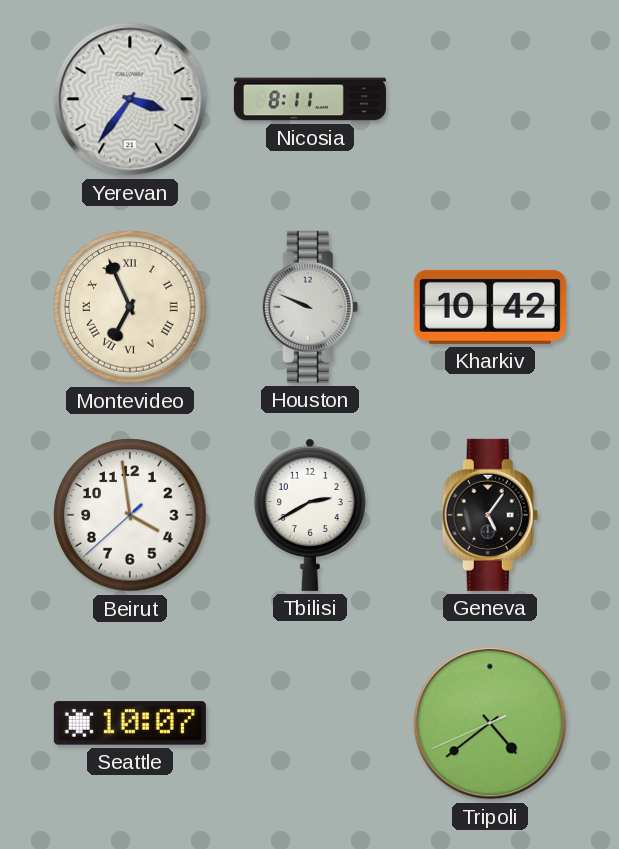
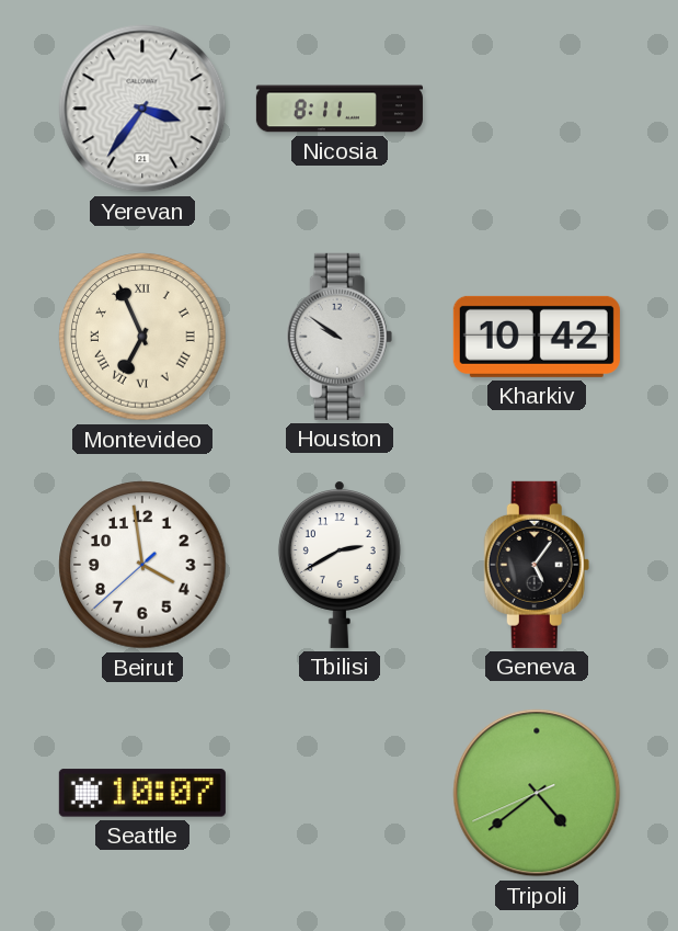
Houston: 9:49 -> 9:51
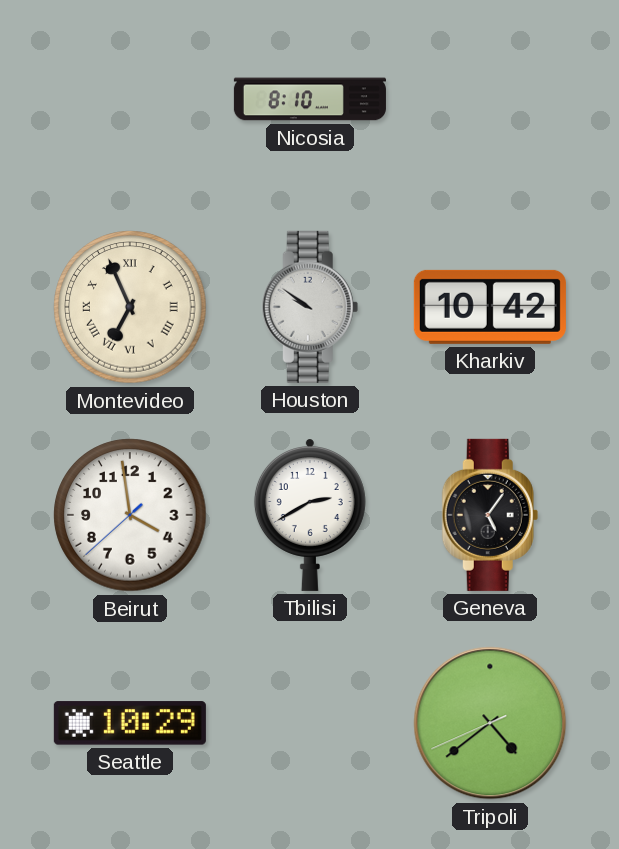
Yerevan: 3:36 -> none
Nicosia: 8:11 -> 8:10
Seattle: 10:07 -> 10:29
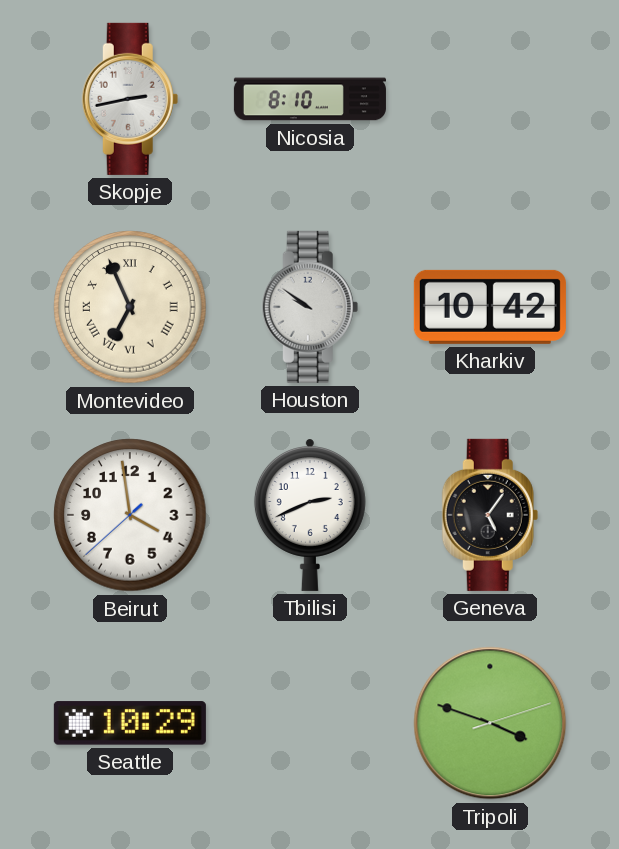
Skopje: none -> 2:43
Tbilisi: 2:40 -> 2:41
Tripoli: 4:38 -> 3:48
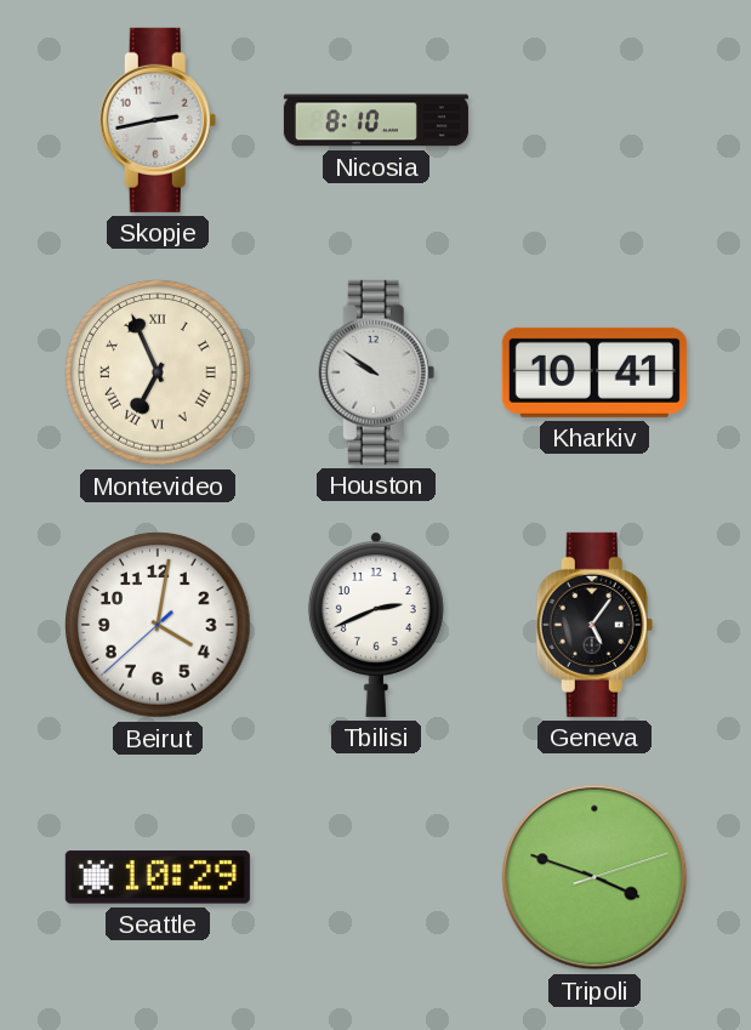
Kharkiv: 10:42 -> 10:41
Beirut: 3:58 -> 4:01
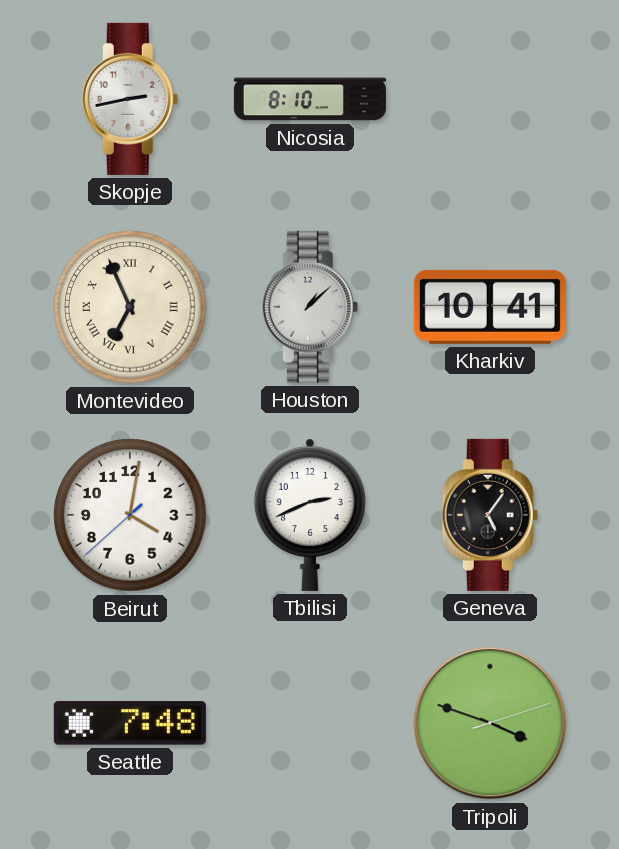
Houston: 9:51 -> 1:08
Seattle: 10:29 -> 7:48
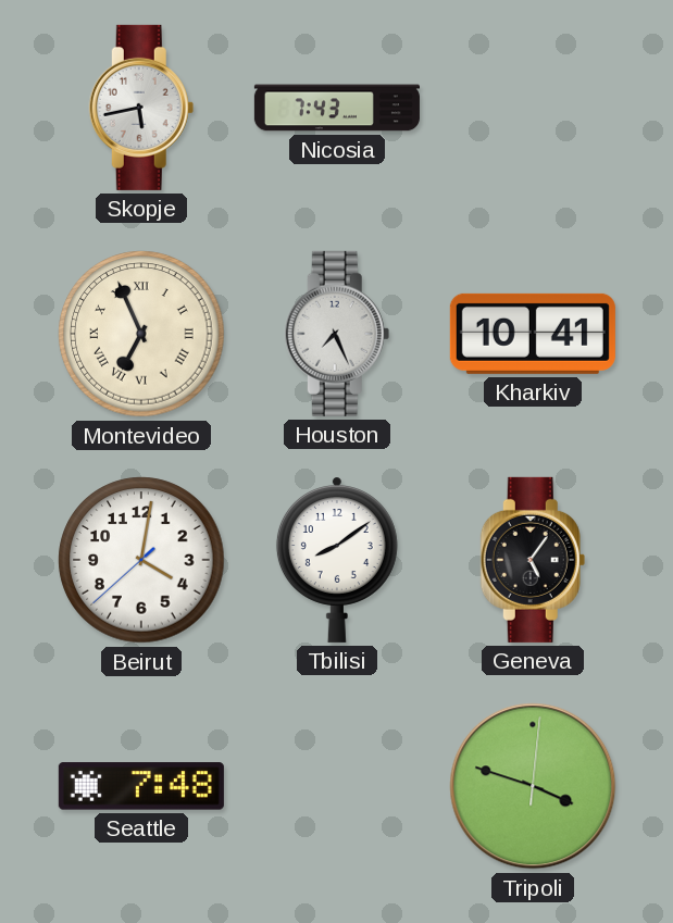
Skopje: 2:43 -> 5:43
Nicosia: 8:10 -> 7:43
Houston: 1:08 -> 7:26
Tbilisi: 2:41 -> 8:09
Tripoli: 3:48:12 -> 3:48:01
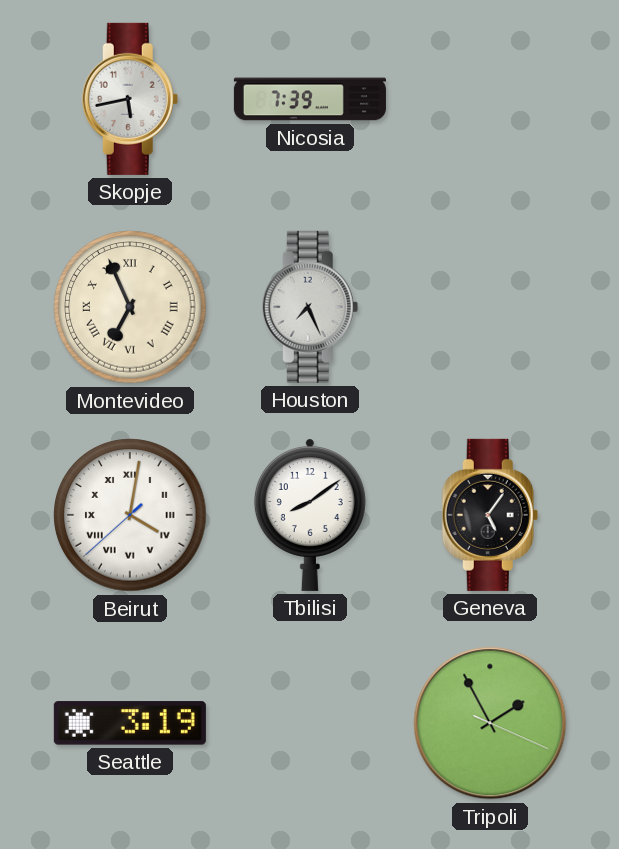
Nicosia: 7:43 -> 7:39
Kharkiv: 10:41 -> none
Beirut numerals: Arabic -> Roman
Seattle: 7:48 -> 3:19
Tripoli: 3:48 -> 1:55
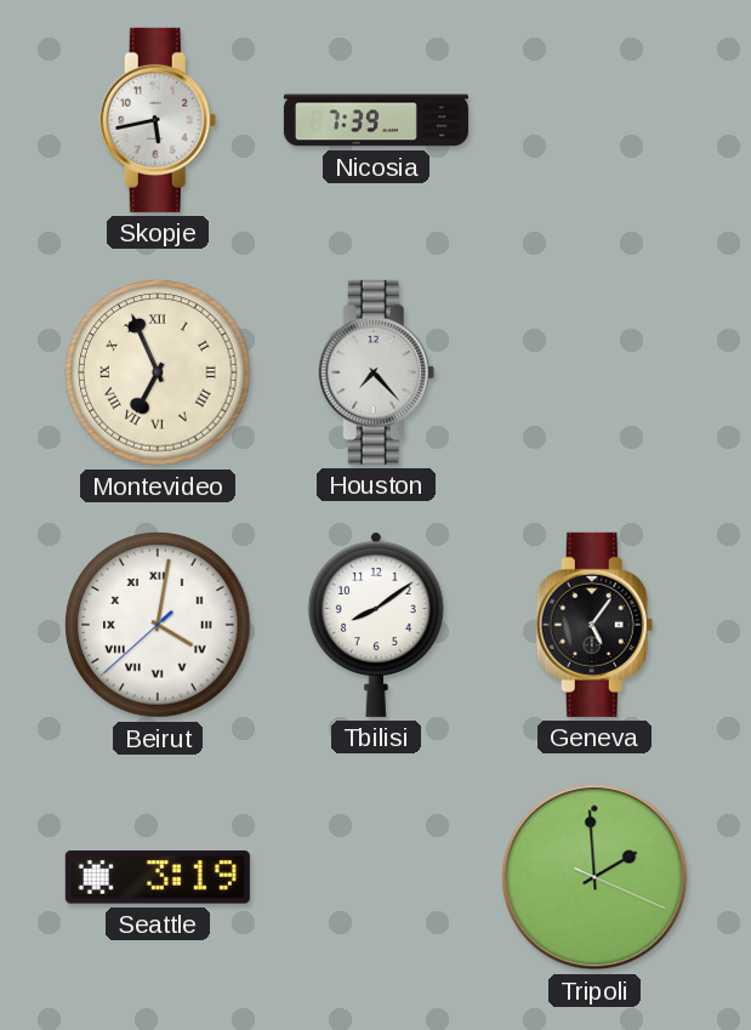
Houston: 7:26 -> 7:23
Tripoli: 1:55 -> 1:59
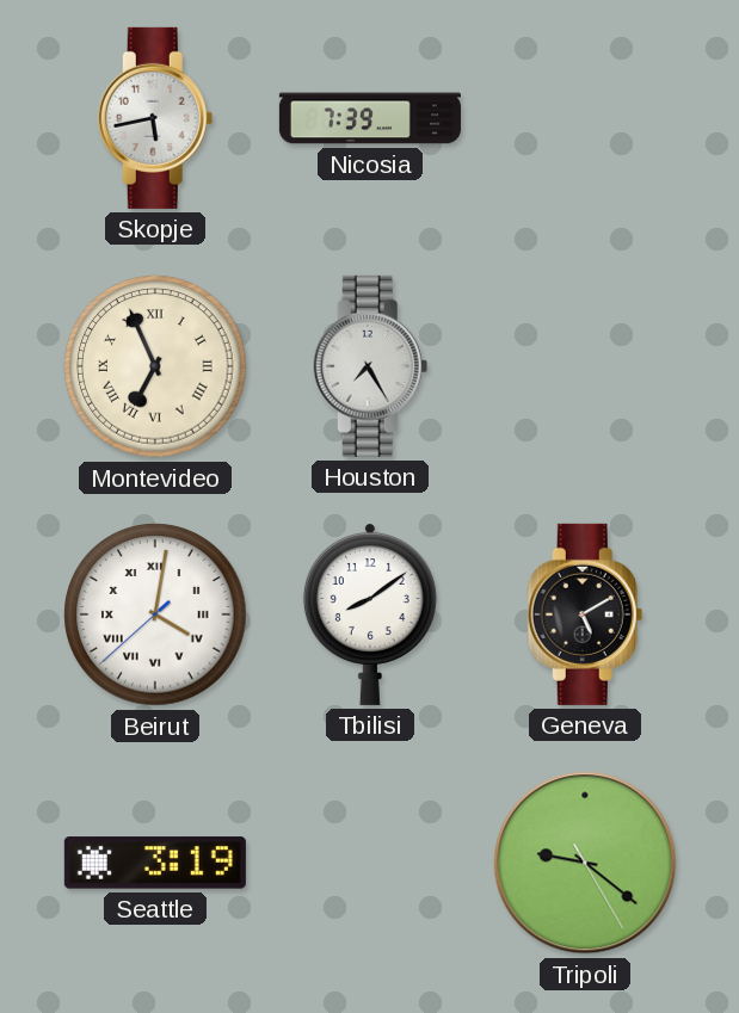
Houston: 7:23 -> 7:25
Geneva: 5:06 -> 5:10
Tripoli: 1:59 -> 9:21
